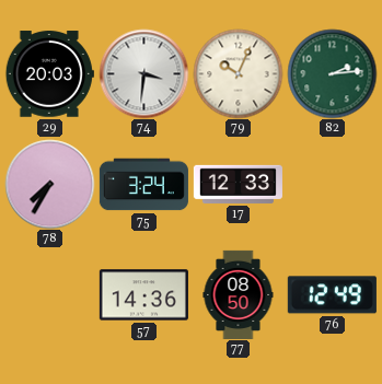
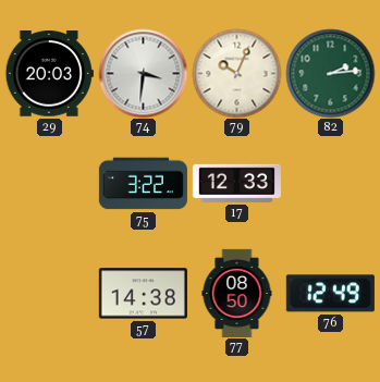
78: 7:35 -> none
75: 3:24 -> 3:22
57: 14:36 -> 14:38
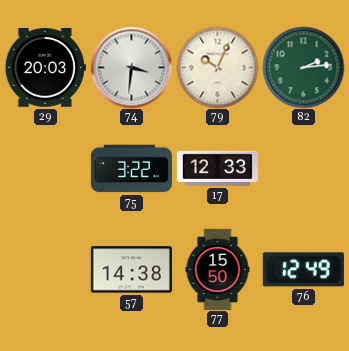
77: 08:50 -> 15:50
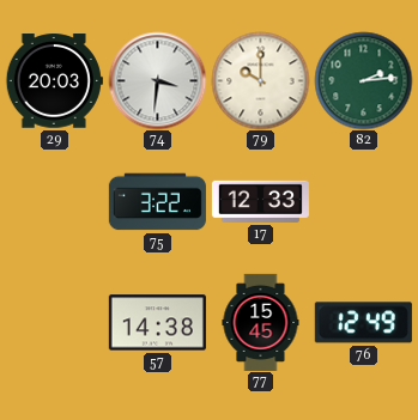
79: 10:04 -> 10:00
77: 15:50 -> 15:45
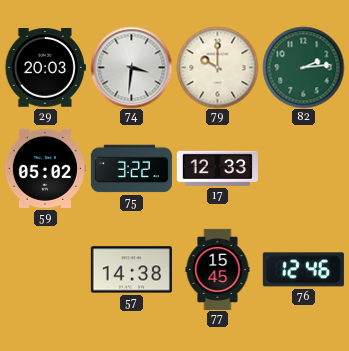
59: none -> 05:02
76: 12:49 -> 12:46
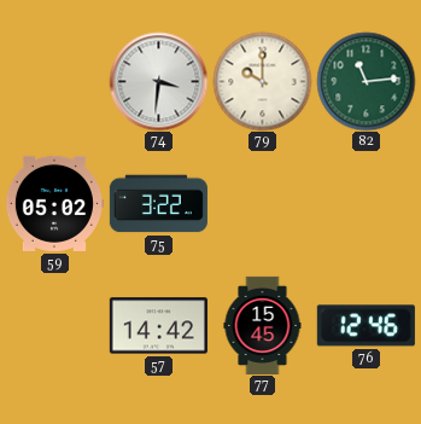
29: 20:03 -> none
82: 2:14 -> 11:14
17: 12:33 -> none
57: 14:38 -> 14:42
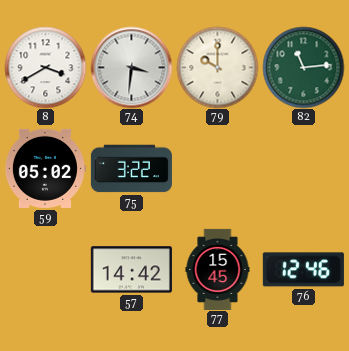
8: none -> 3:40
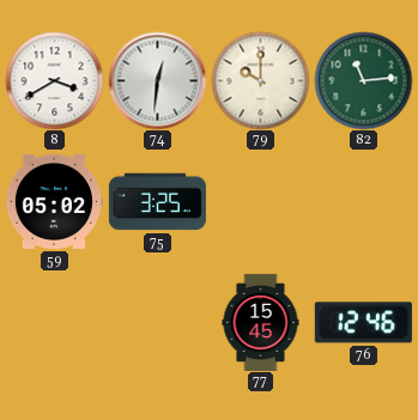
74: 3:31 -> 12:31
75: 3:22 -> 3:25
57: 14:42 -> none
